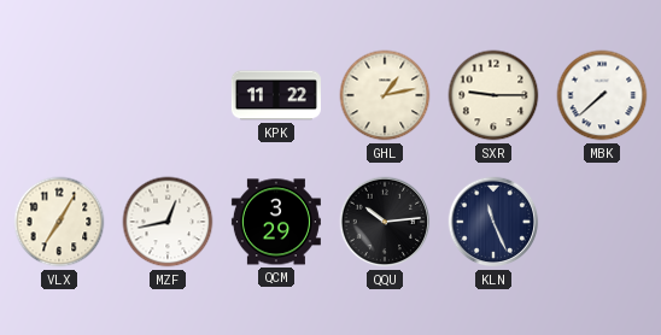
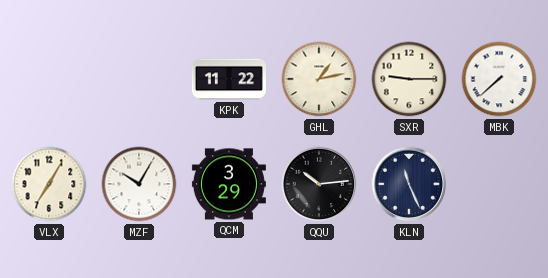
MZF: 12:43 -> 10:05
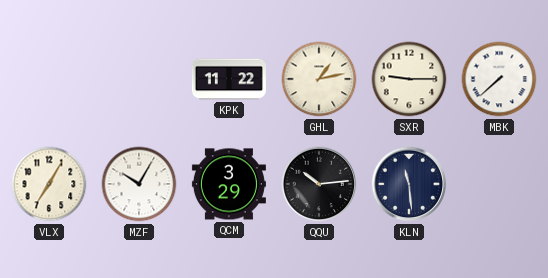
KLN: 11:26 -> 11:29
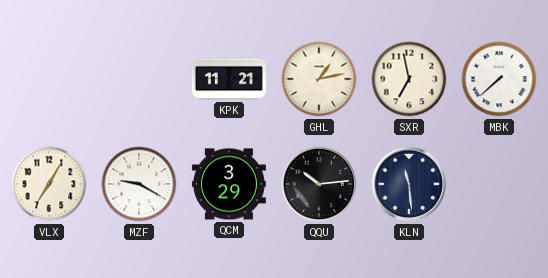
KPK: 11:22 -> 11:21
SXR: 9:15 -> 6:58
MZF: 10:05 -> 9:20
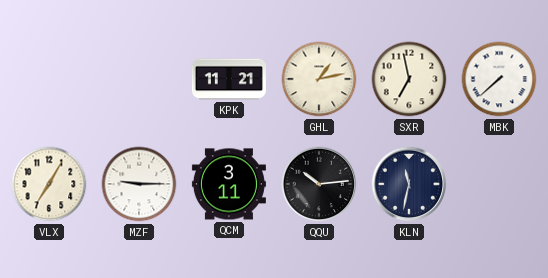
MZF: 9:20 -> 9:15
QCM: 3:29 -> 3:11
KLN: 11:29 -> 11:32
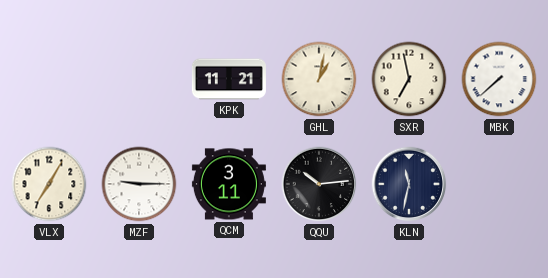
GHL: 1:13 -> 1:02
